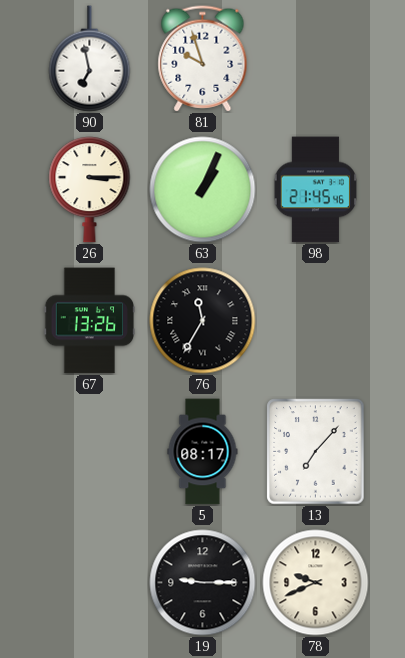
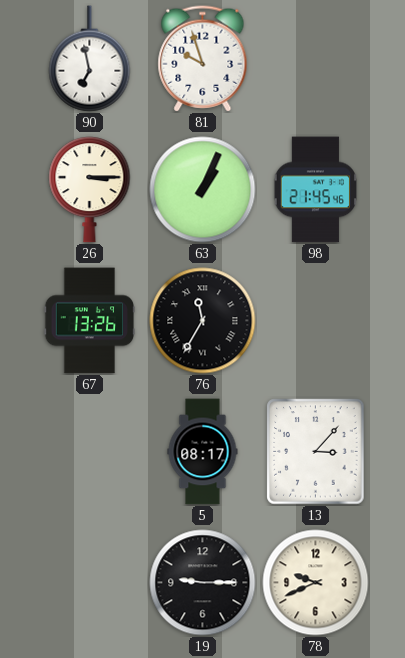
13: 7:07 -> 3:07
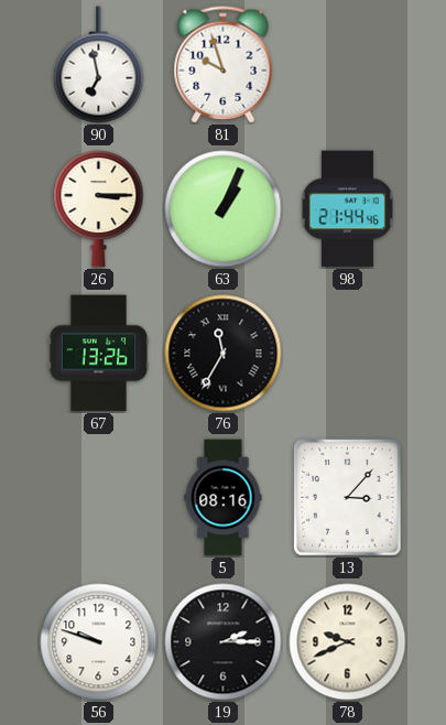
98: 21:45 -> 21:44
5: 08:17 -> 08:16
56: none -> 9:48
19: 9:15 -> 2:15
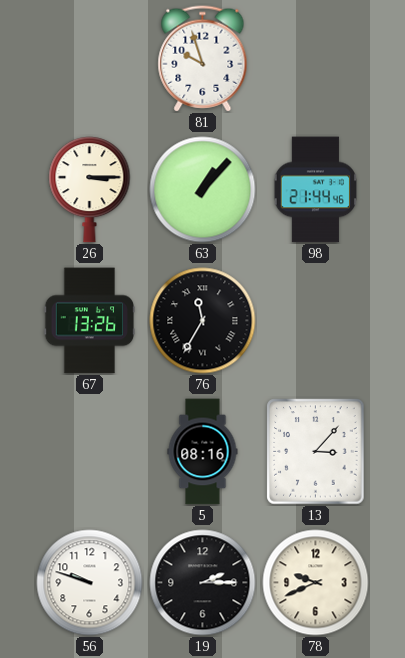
90: 6:58 -> none
63: 1:04 -> 1:07
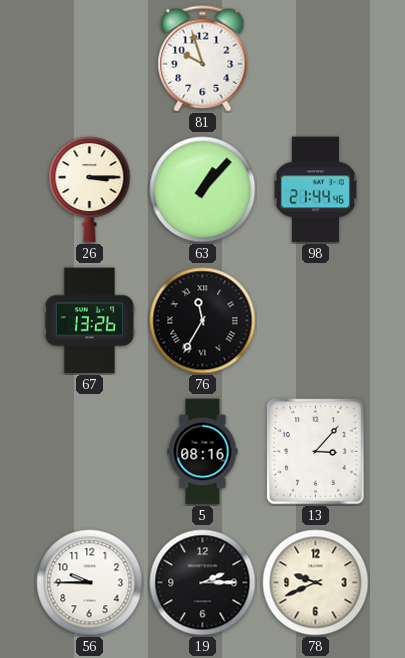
56: 9:48 -> 9:45
